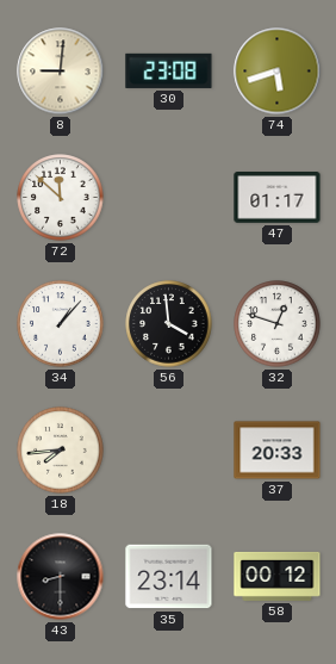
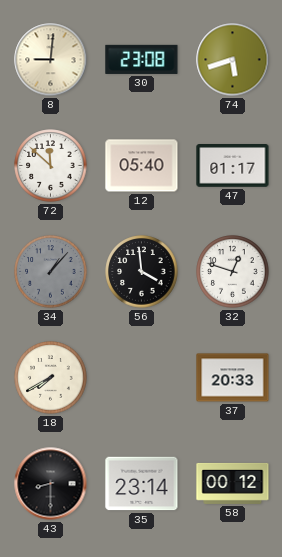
12: none -> 05:40
34 dial: white -> grey
18: 7:44 -> 7:40
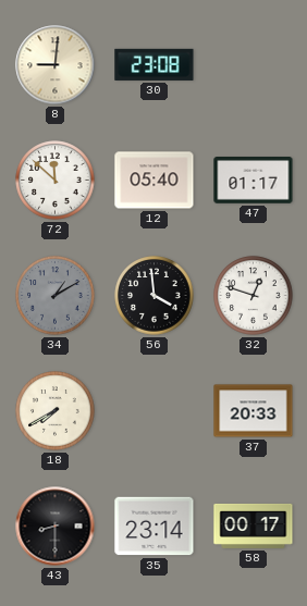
74: 5:42 -> none
34: 1:07 -> 1:10
58: 00:12 -> 00:17
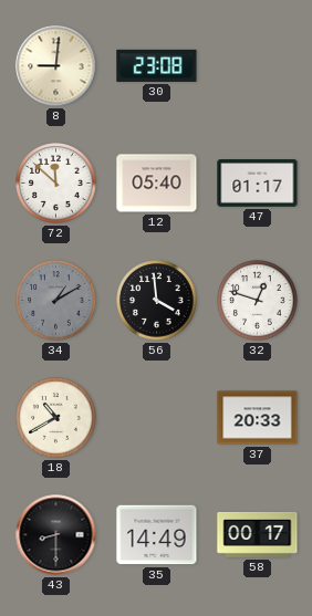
18: 7:40 -> 10:40
35: 23:14 -> 14:49
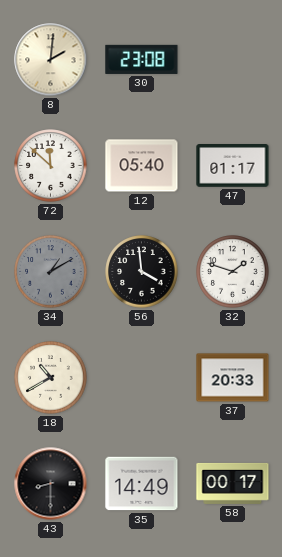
8: 9:01 -> 2:01
32: 12:48 -> 1:48
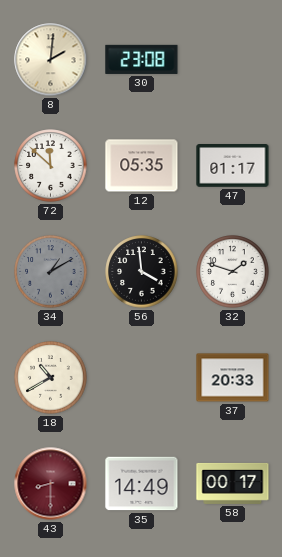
12: 05:40 -> 05:35
43 dial: black -> burgundy
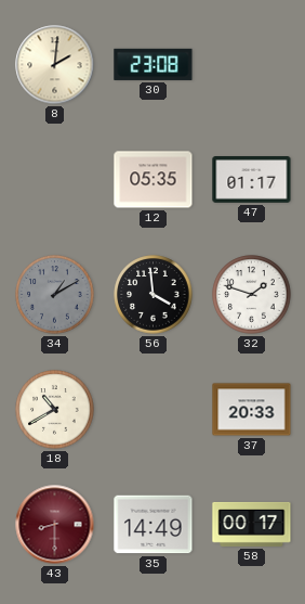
72: 11:52 -> none
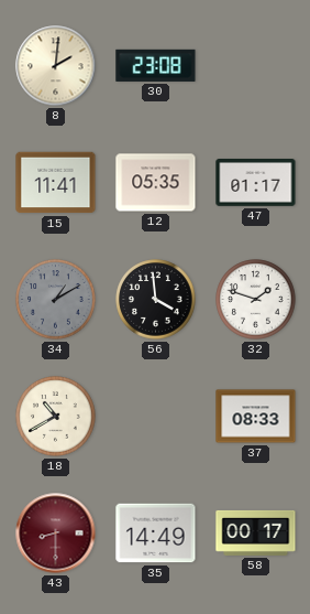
15: none -> 11:41
37: 20:33 -> 08:33
